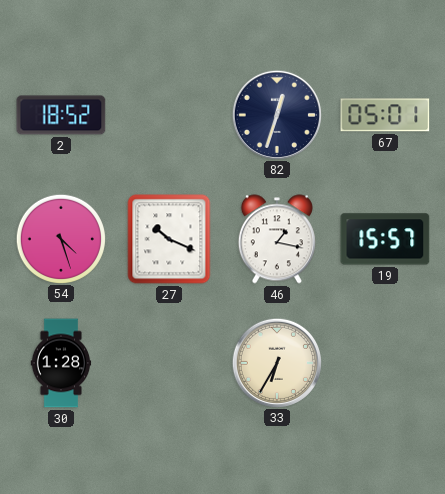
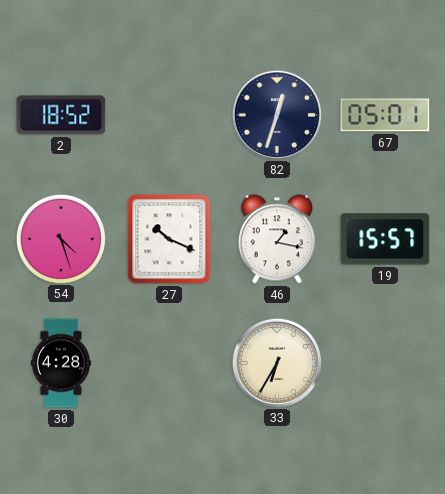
30: 1:28 -> 4:28
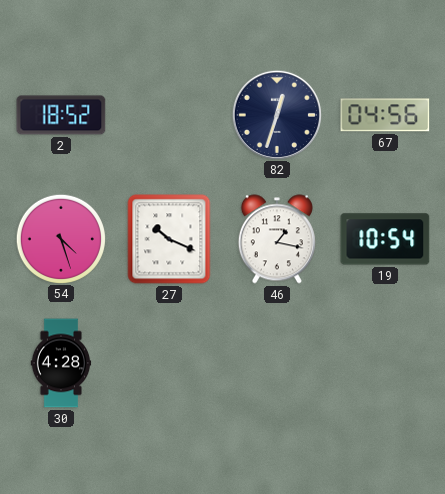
67: 05:01 -> 04:56
19: 15:57 -> 10:54
33: 6:35 -> none
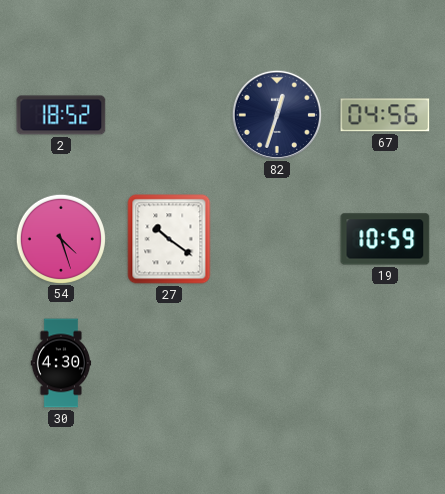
27: 10:19 -> 10:21
46: 1:17 -> none
19: 10:54 -> 10:59
30: 4:28 -> 4:30
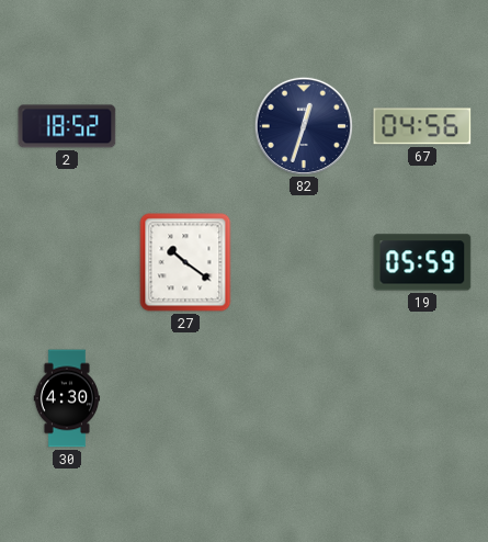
54: 4:27 -> none
19: 10:59 -> 05:59
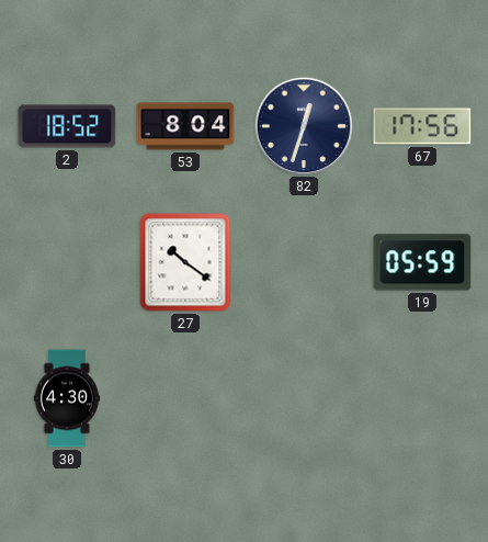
53: none -> 8:04
67: 04:56 -> 17:56
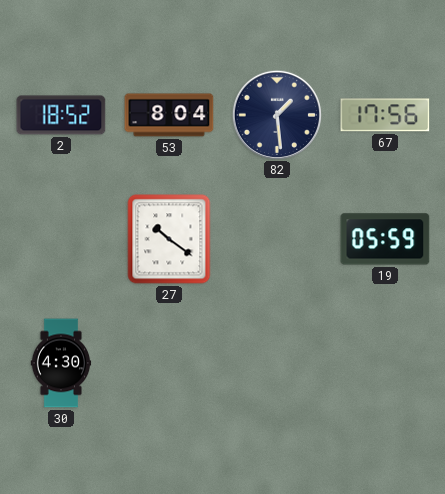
82: 12:33 -> 1:29
